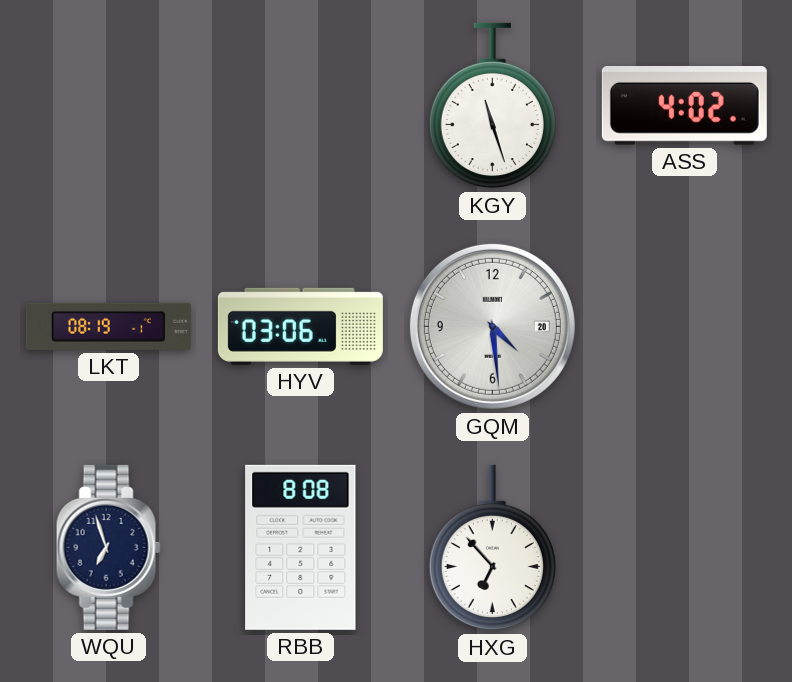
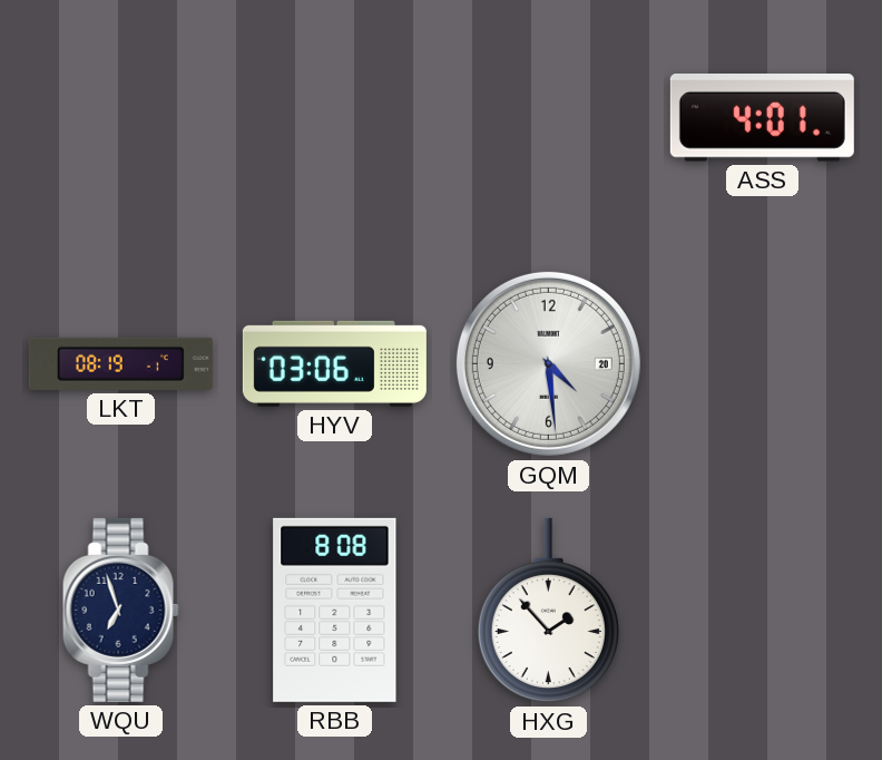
KGY: 11:27 -> none
ASS: 4:02 -> 4:01
HXG: 6:53 -> 1:53
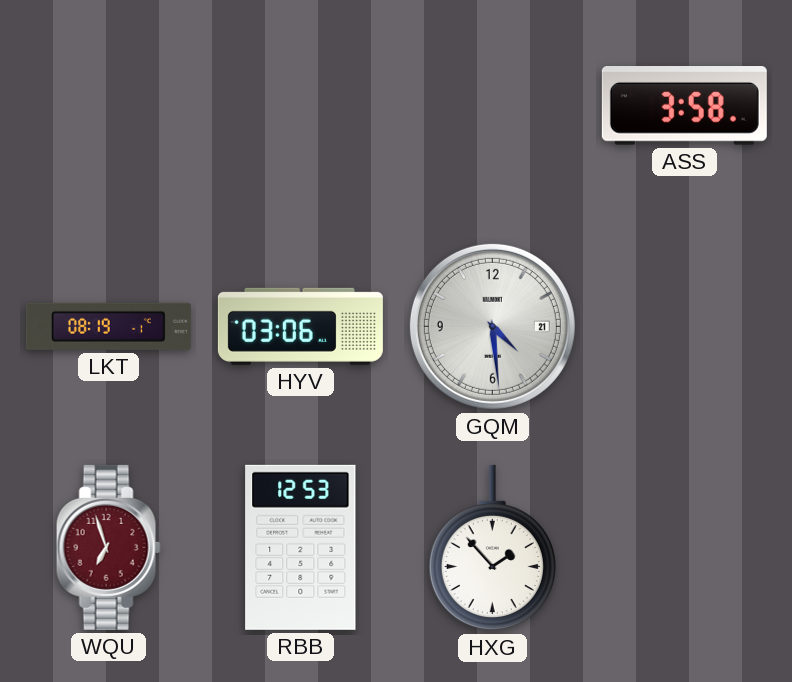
ASS: 4:01 -> 3:58
GQM date: 20 -> 21
WQU dial: navy -> burgundy
RBB: 8:08 -> 12:53
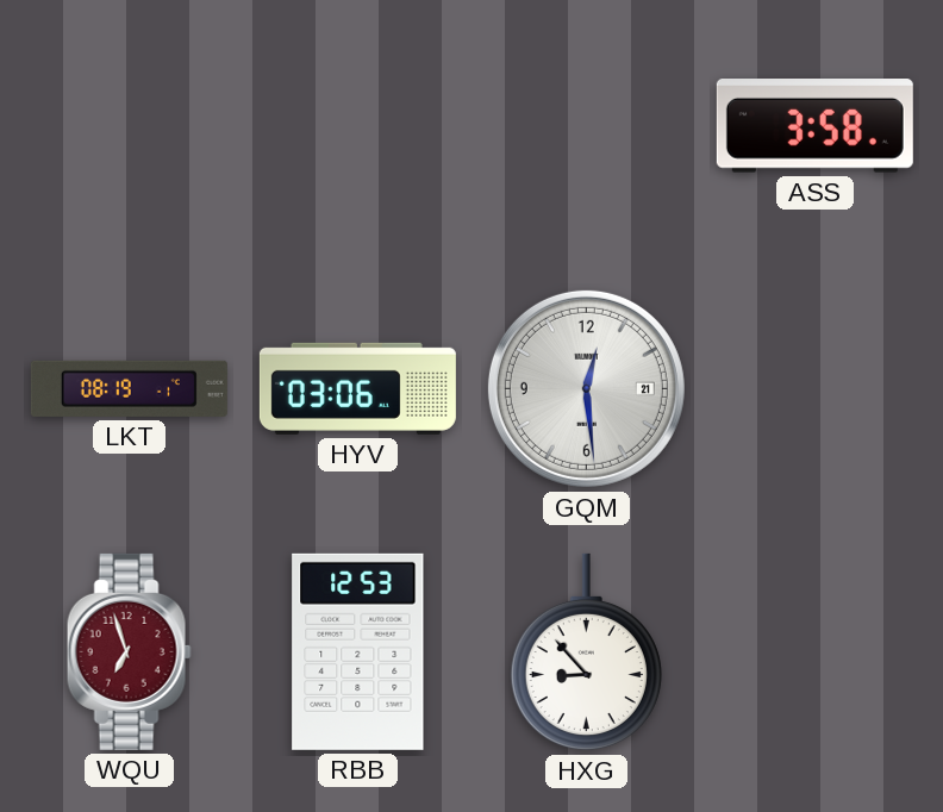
GQM: 4:29 -> 12:29
HXG: 1:53 -> 8:53
